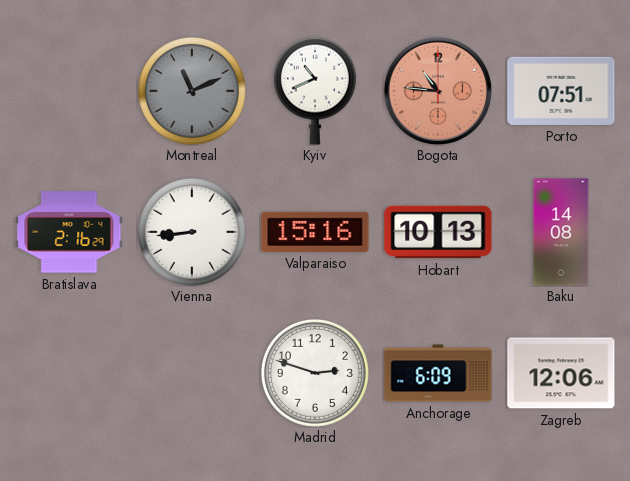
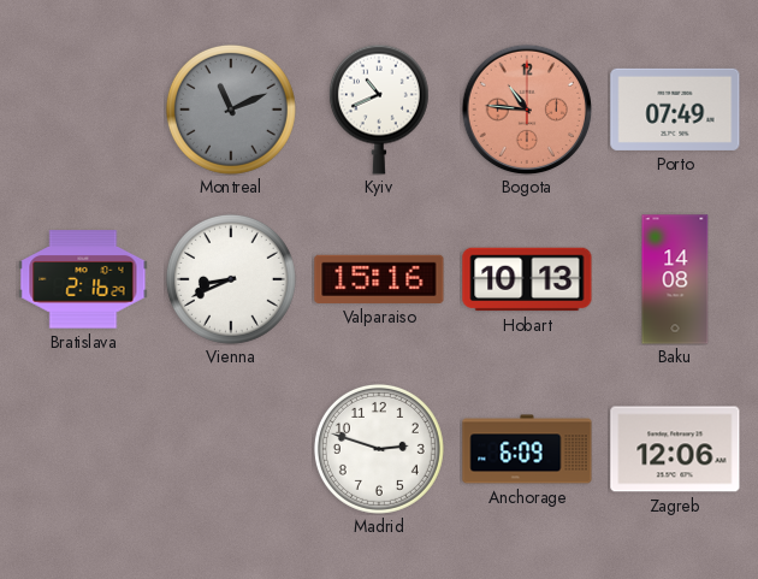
Porto: 07:51 -> 07:49
Vienna: 8:44 -> 8:41
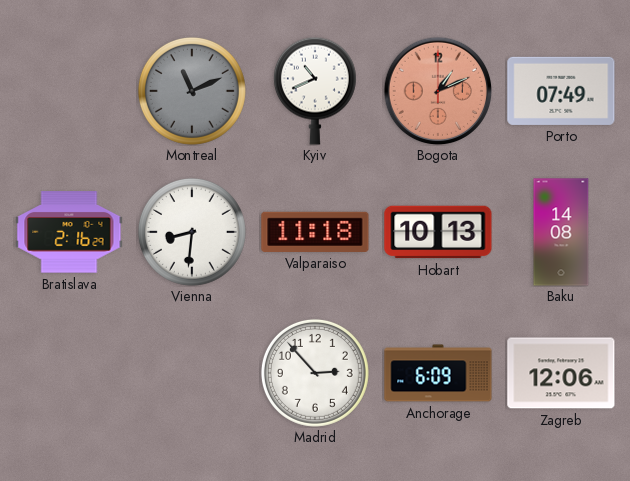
Bogota: 10:46 -> 1:11
Vienna: 8:41 -> 8:31
Valparaiso: 15:16 -> 11:18
Madrid: 2:48 -> 2:53
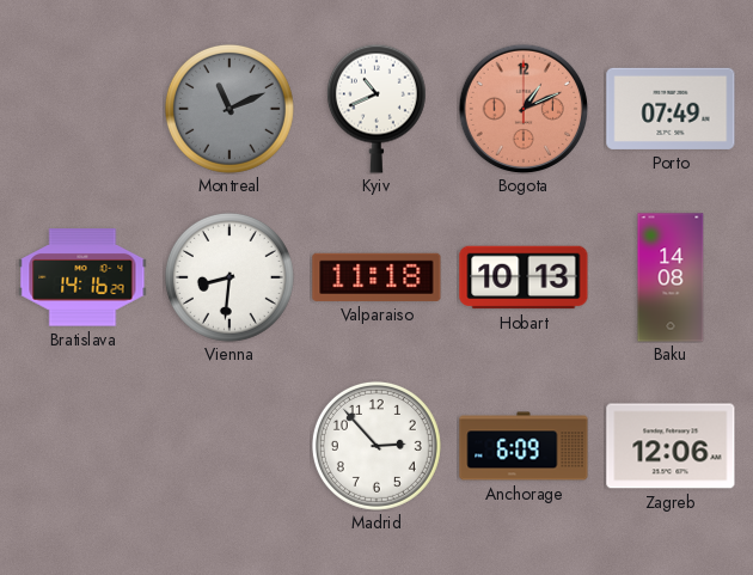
Bratislava: 2:16 -> 14:16
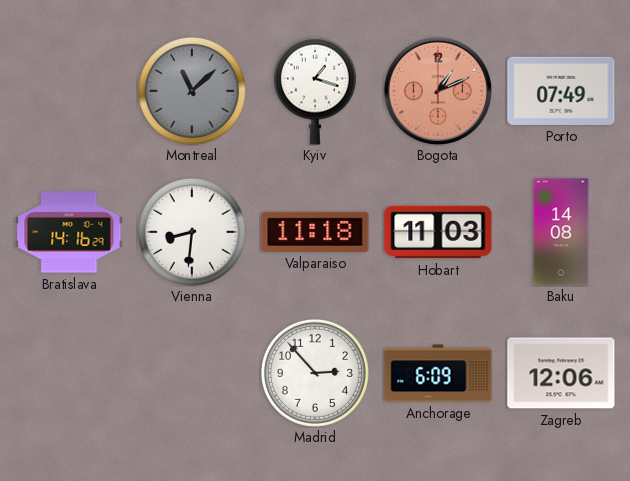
Montreal: 11:11 -> 11:08
Kyiv: 10:41 -> 1:18
Hobart: 10:13 -> 11:03
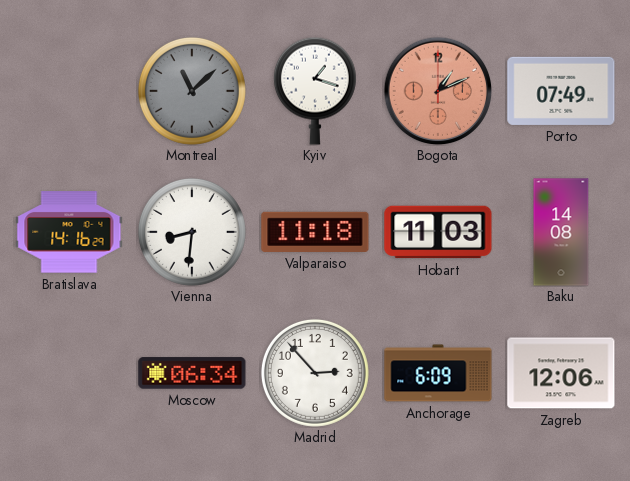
Moscow: none -> 06:34
